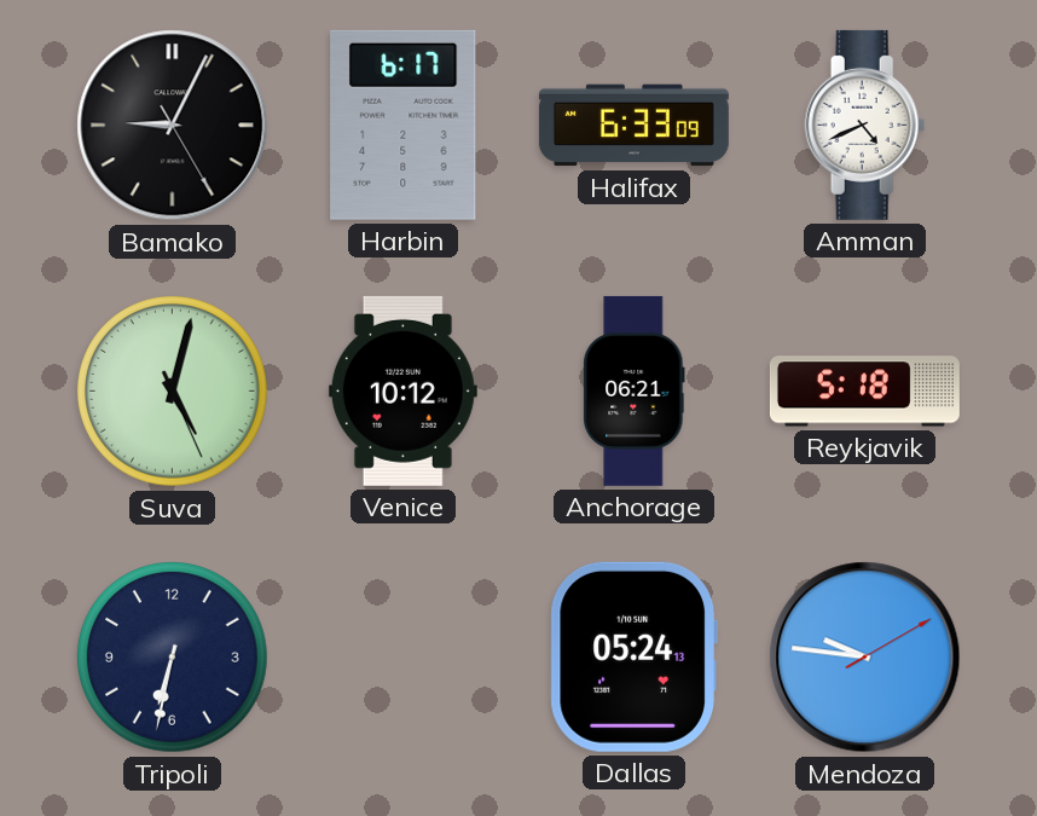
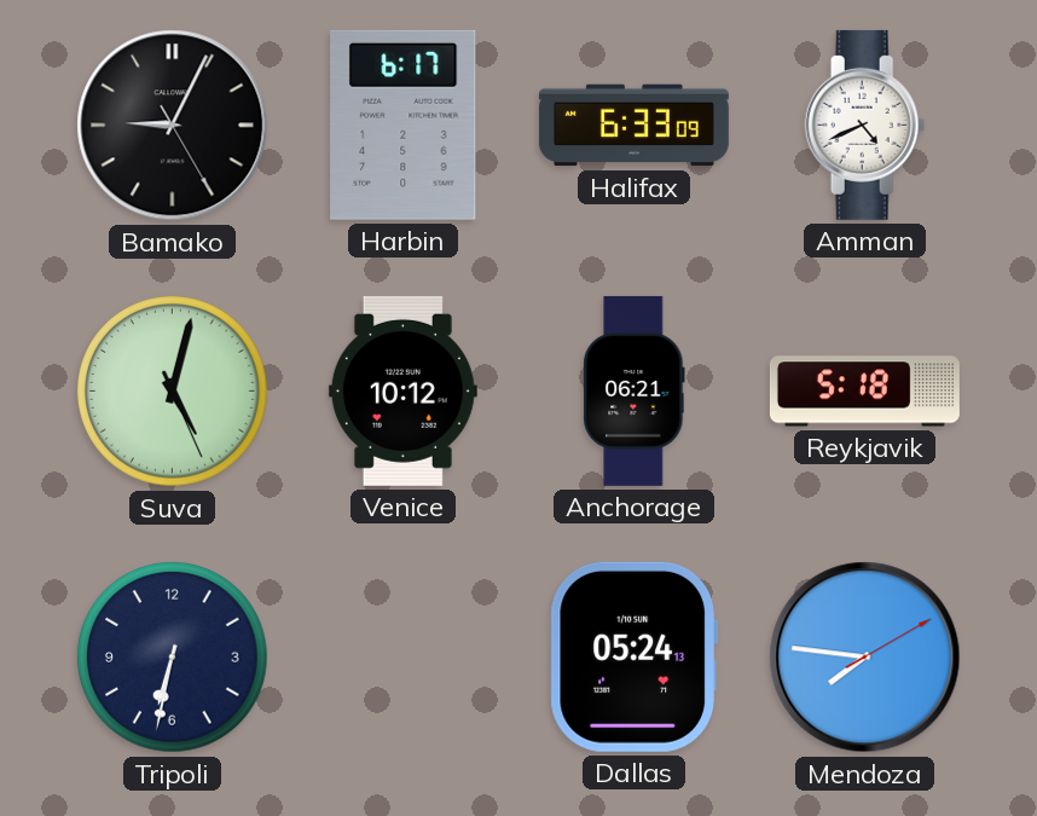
Mendoza: 9:46 -> 7:46
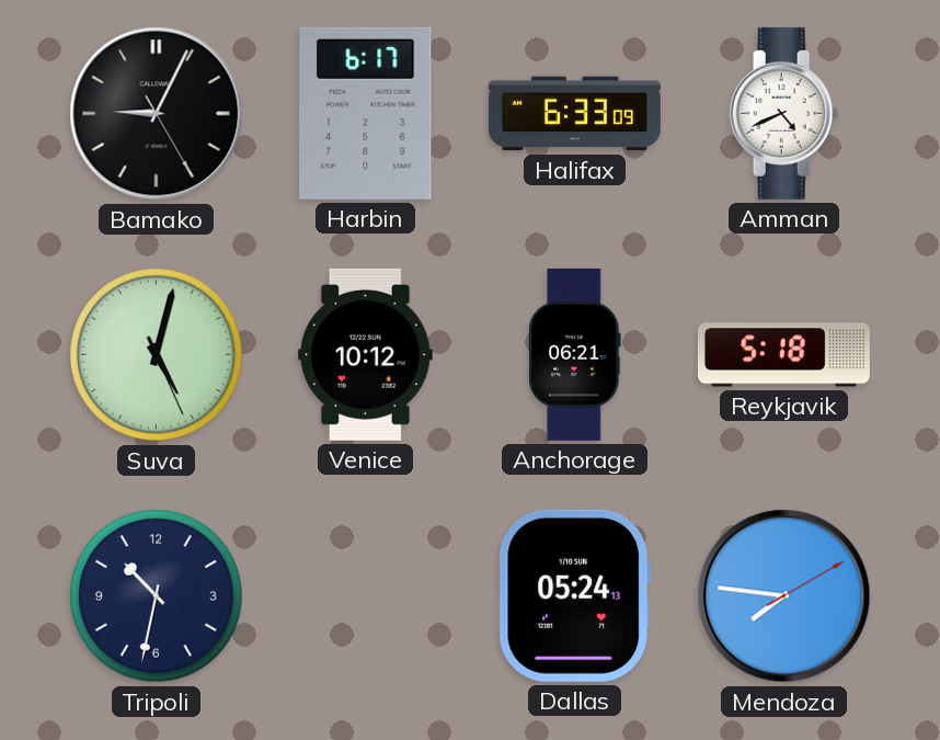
Tripoli: 6:32 -> 10:32
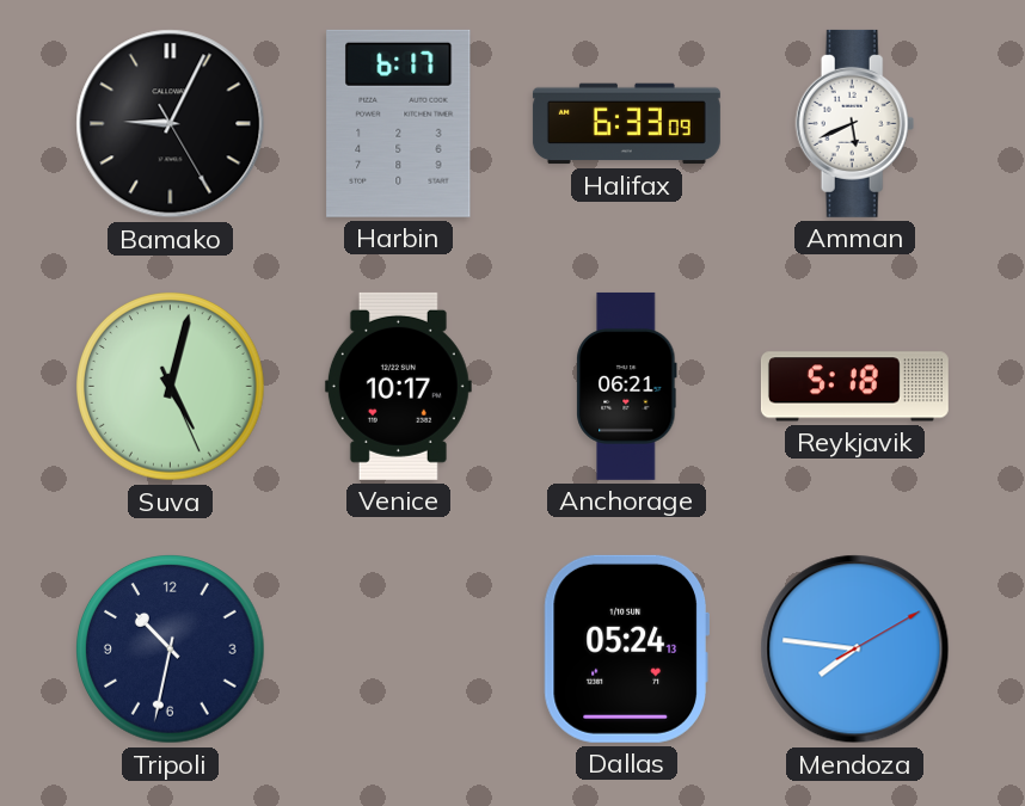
Amman: 4:41 -> 5:41
Venice: 10:12 -> 10:17
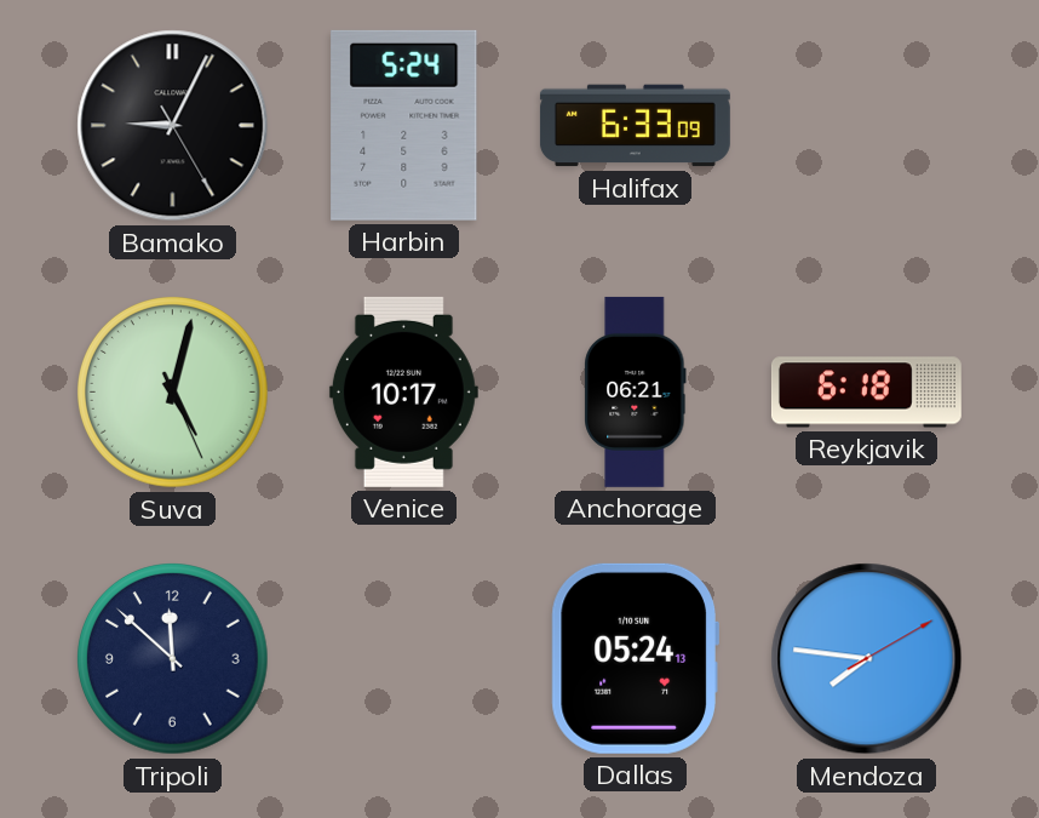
Harbin: 6:17 -> 5:24
Amman: 5:41 -> none
Reykjavik: 5:18 -> 6:18
Tripoli: 10:32 -> 11:52
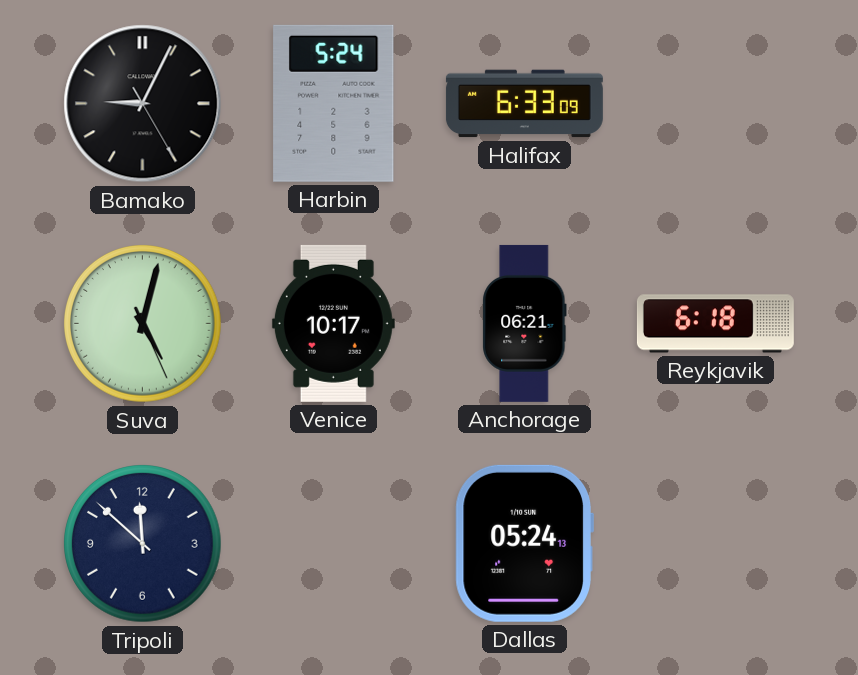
Mendoza: 7:46 -> none
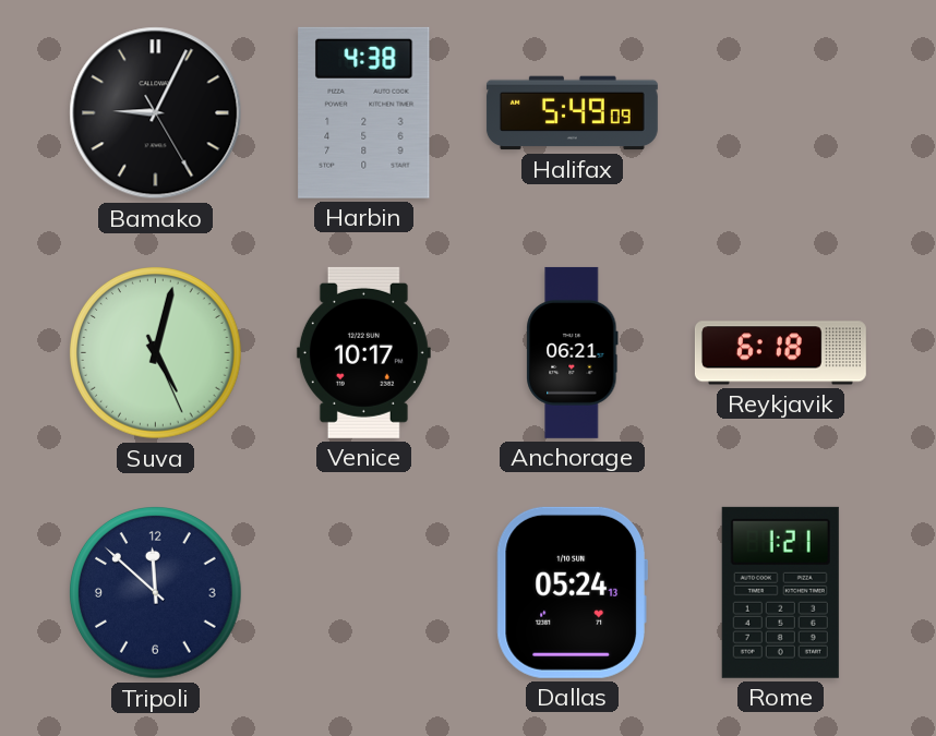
Harbin: 5:24 -> 4:38
Halifax: 6:33 -> 5:49
Rome: none -> 1:21
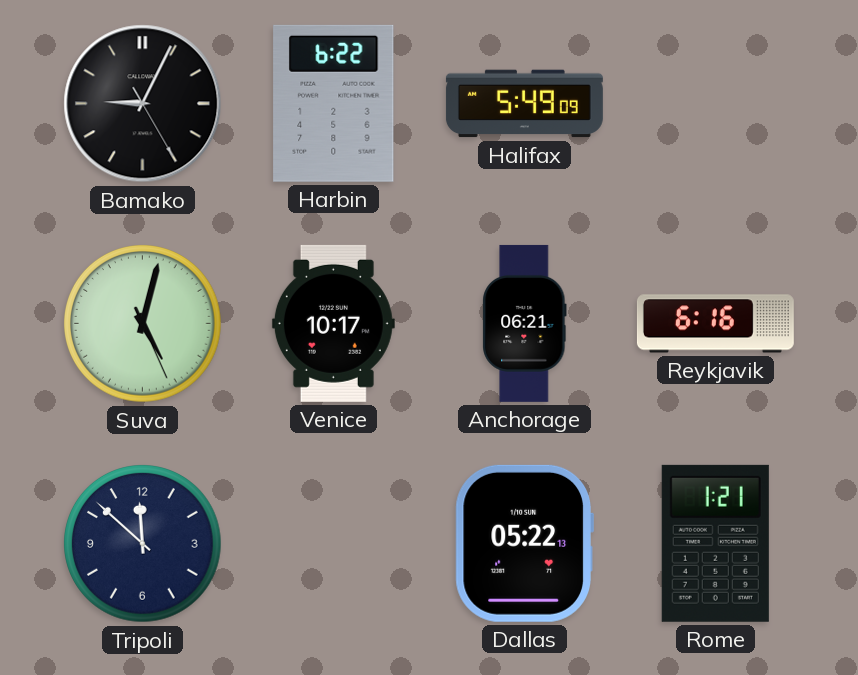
Harbin: 4:38 -> 6:22
Reykjavik: 6:18 -> 6:16
Dallas: 05:24 -> 05:22
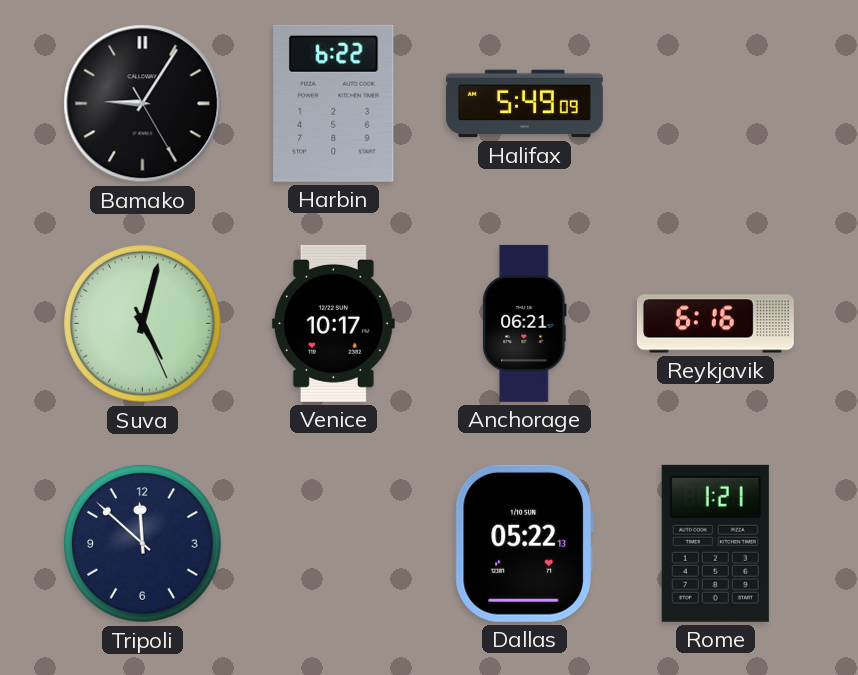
Bamako: 9:04 -> 9:05
